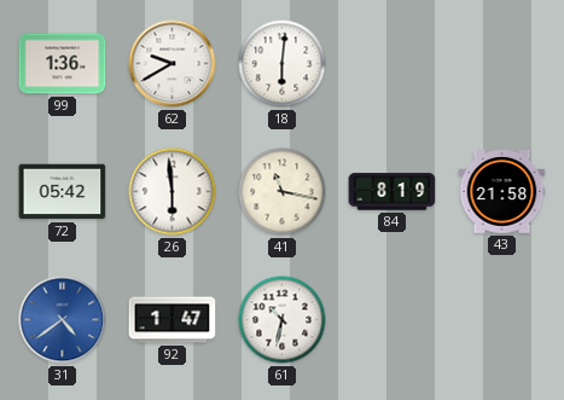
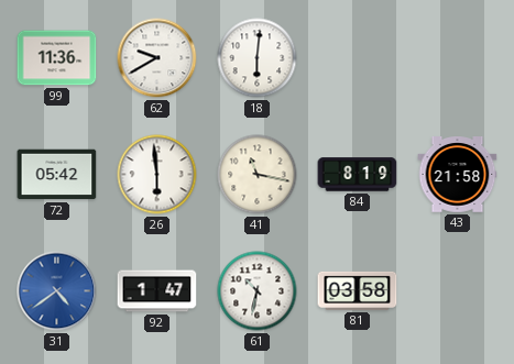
99: 1:36 -> 11:36
81: none -> 03:58
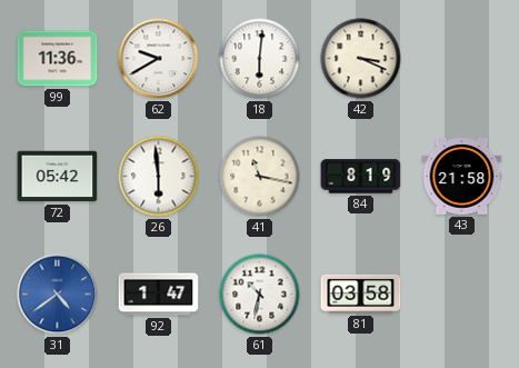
42: none -> 3:19
